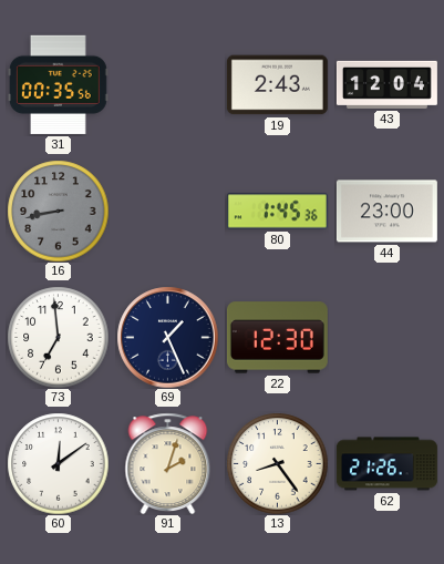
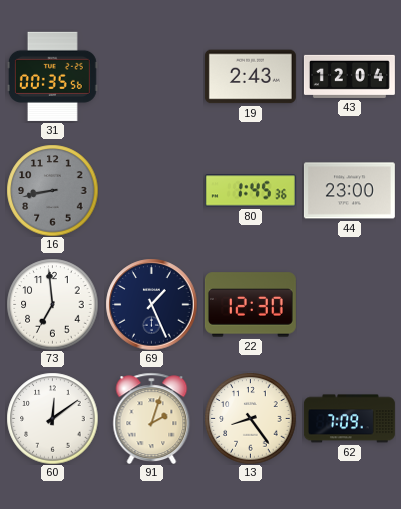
62: 21:26 -> 7:09
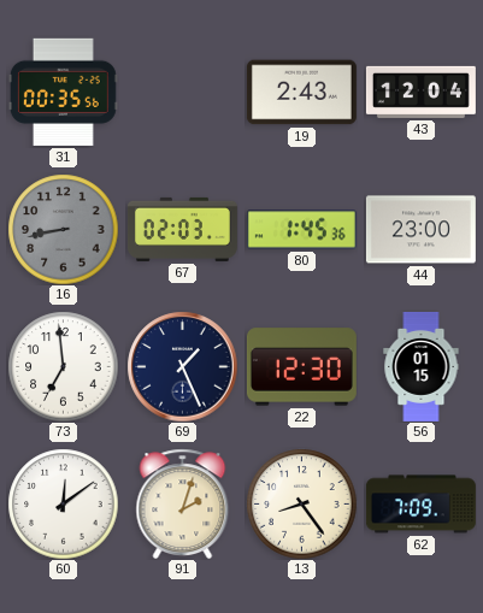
67: none -> 02:03
56: none -> 01:15
